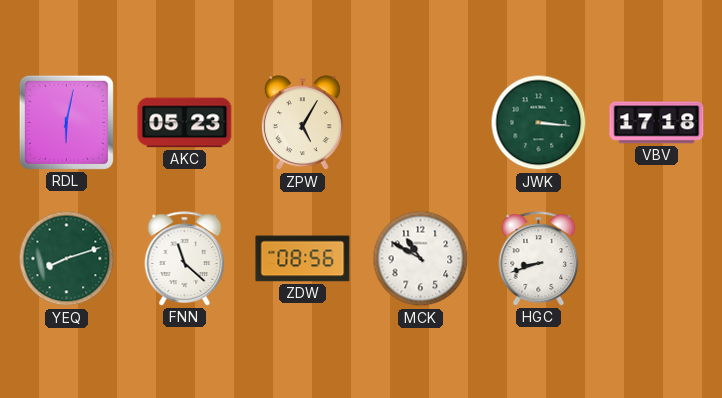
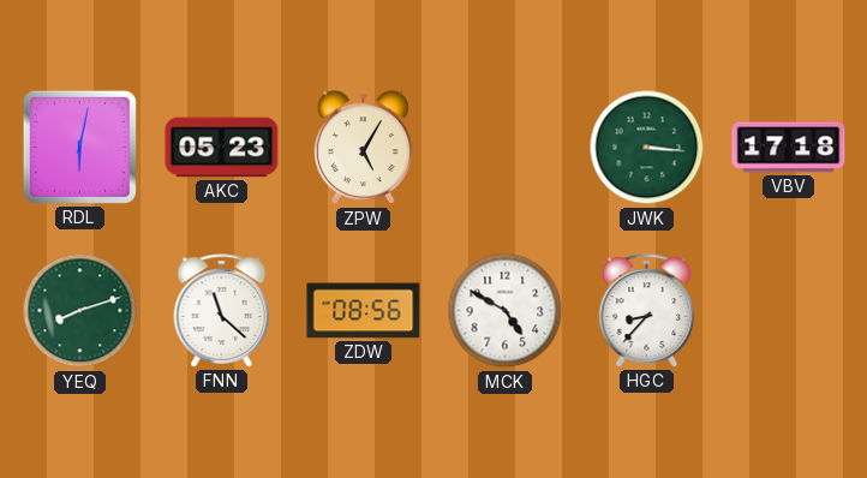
MCK: 10:50 -> 4:50
HGC: 8:42 -> 8:37
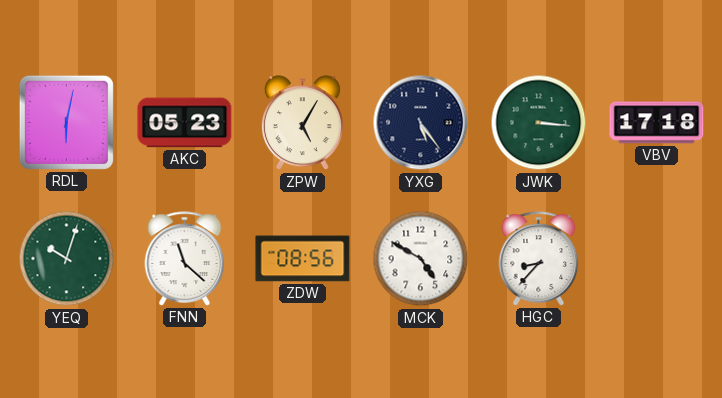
YXG: none -> 5:24
YEQ: 8:12 -> 10:03
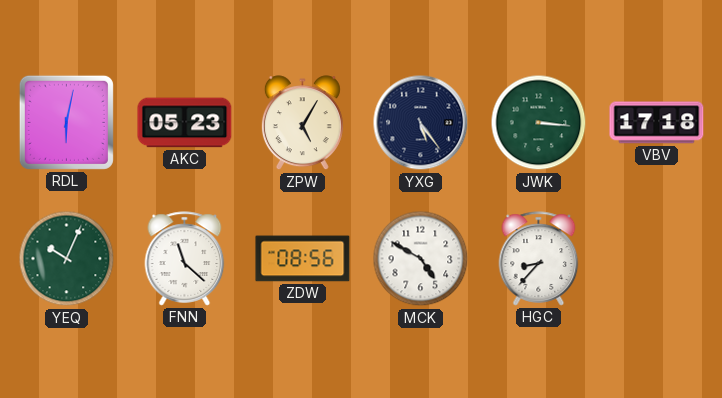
YEQ: 10:03 -> 10:04
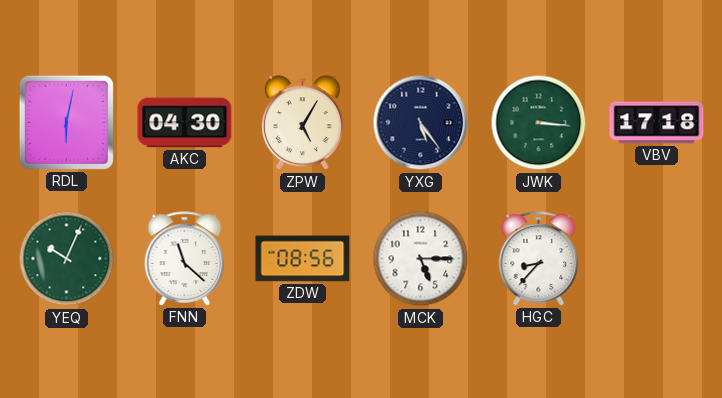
AKC: 05:23 -> 04:30
MCK: 4:50 -> 5:15
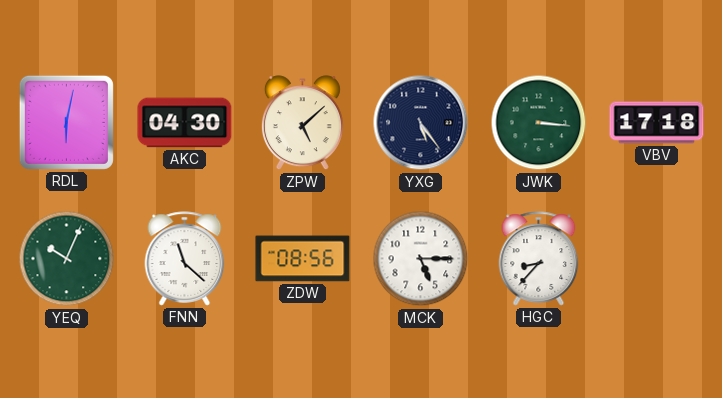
ZPW: 5:05 -> 5:08
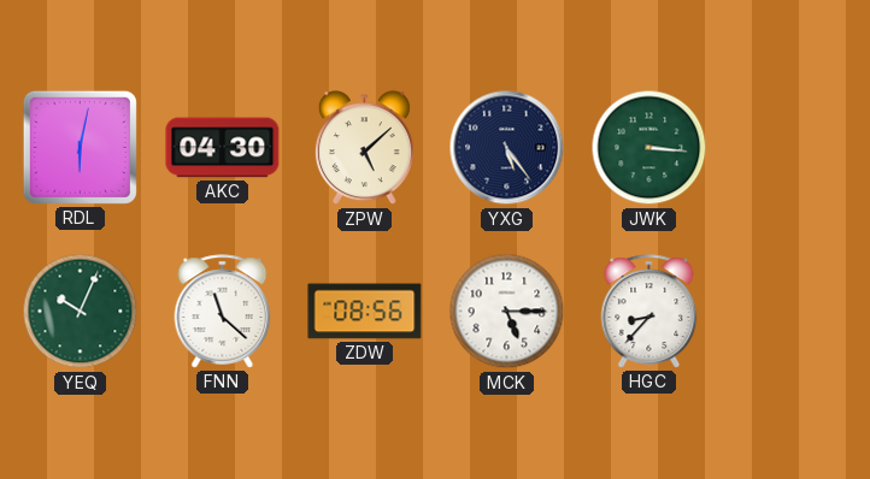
VBV: 17:18 -> none
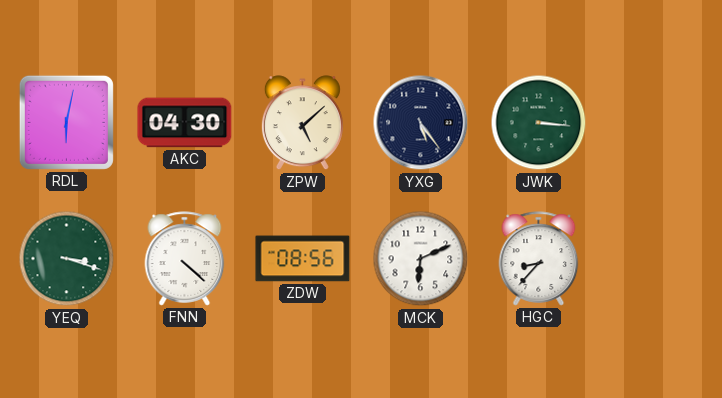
YEQ: 10:04 -> 3:18
FNN: 11:22 -> 4:22
MCK: 5:15 -> 6:11
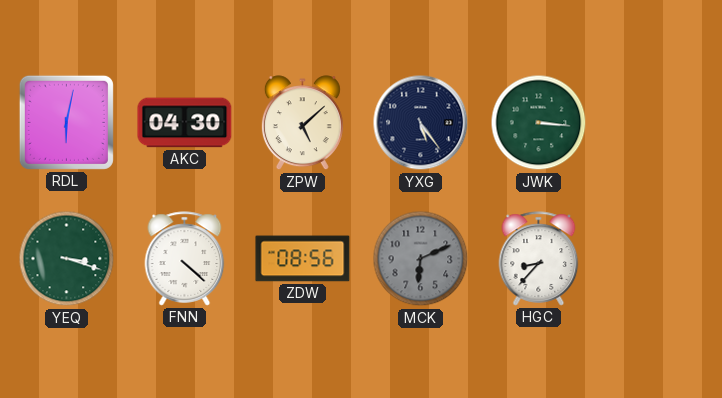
MCK dial: white -> grey
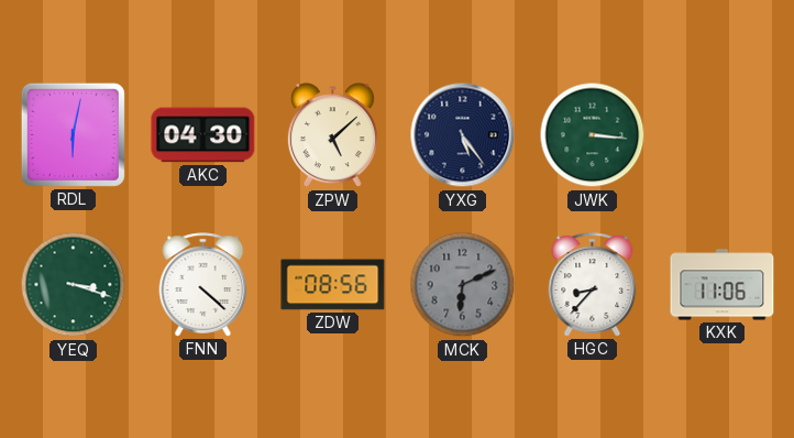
KXK: none -> 11:06
